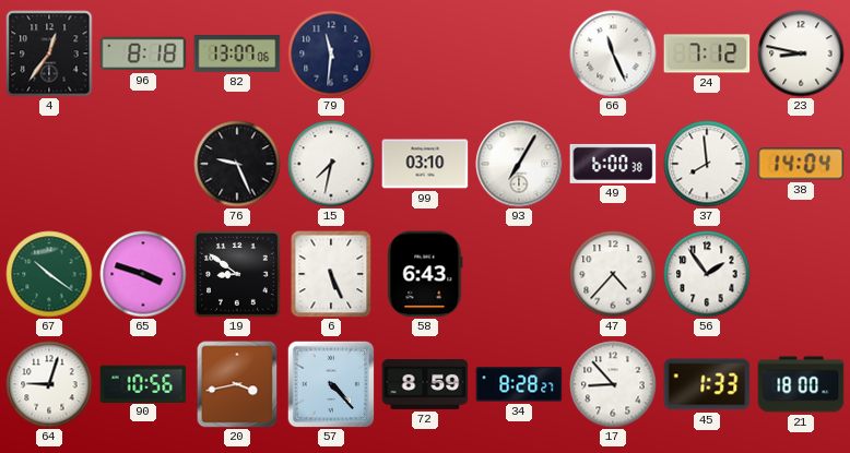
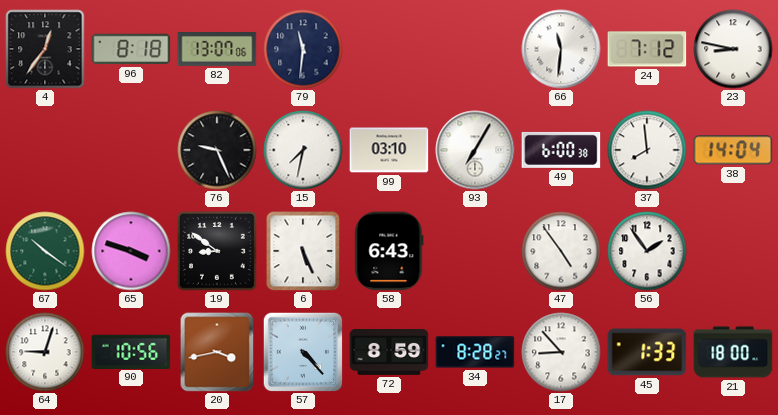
66: 11:26 -> 11:31
47: 4:37 -> 4:54
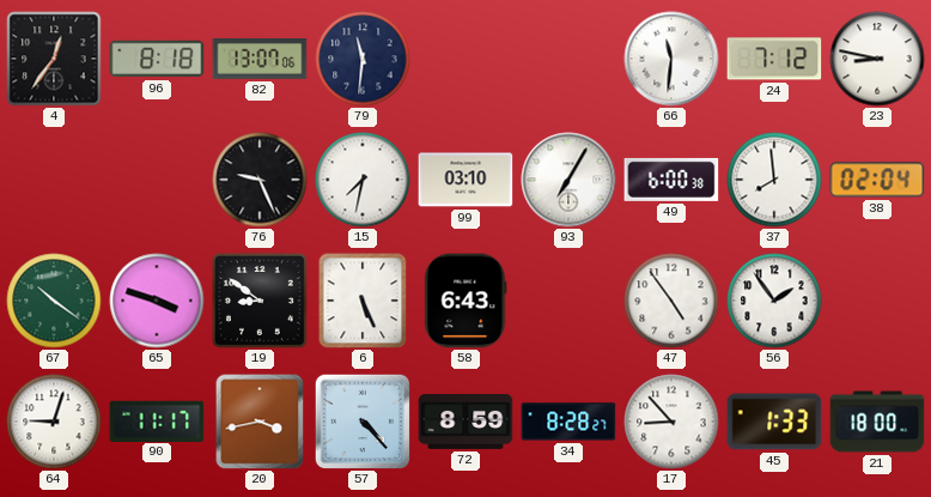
38: 14:04 -> 02:04
90: 10:56 -> 11:17
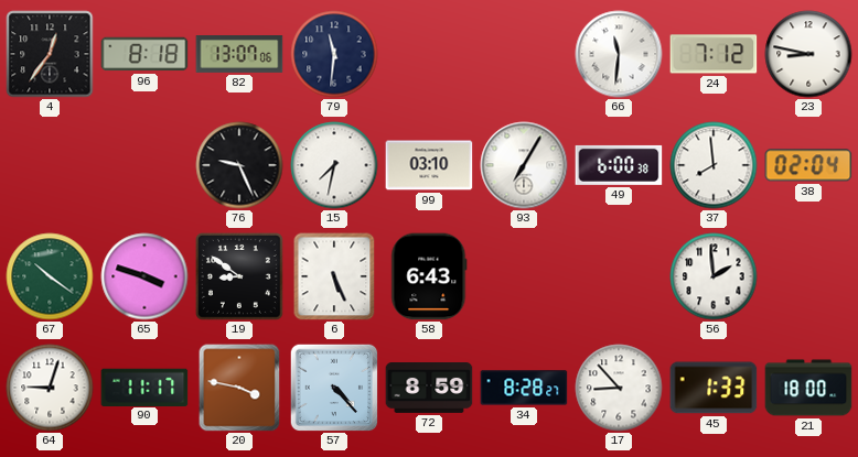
47: 4:54 -> none
56: 1:54 -> 1:59
20: 3:43 -> 3:47
